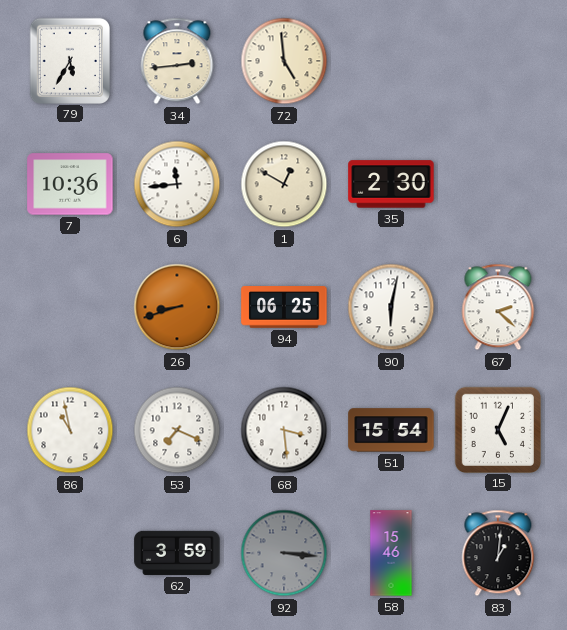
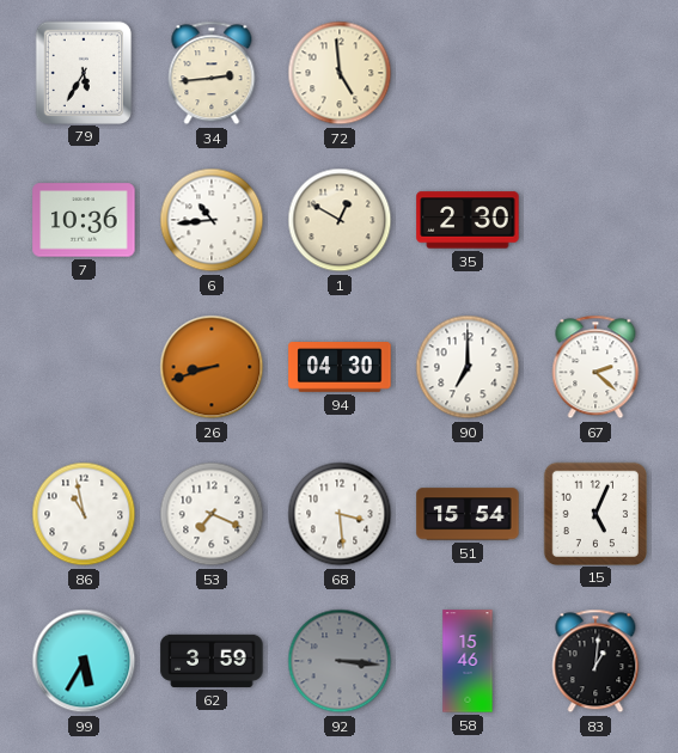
6: 11:44 -> 10:44
94: 06:25 -> 04:30
90: 6:02 -> 7:00
99: none -> 5:35
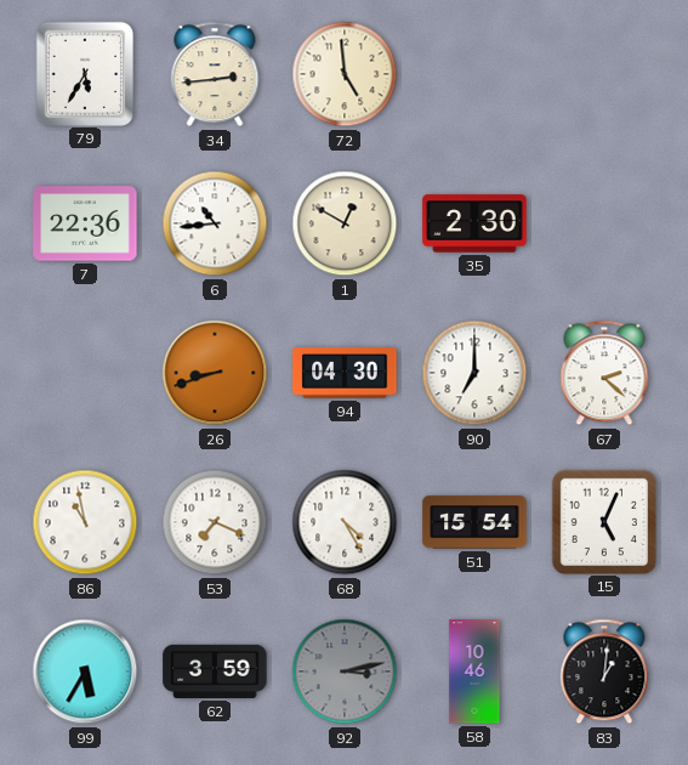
7: 10:36 -> 22:36
68: 3:29 -> 4:25
92: 3:16 -> 3:13
58: 15:46 -> 10:46
